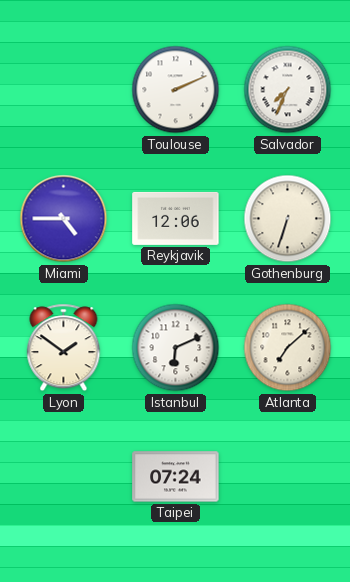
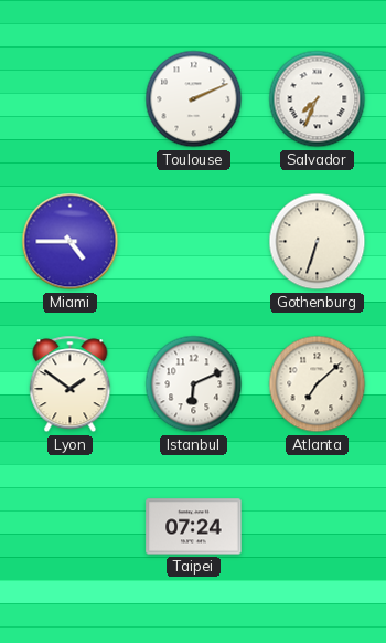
Reykjavik: 12:06 -> none
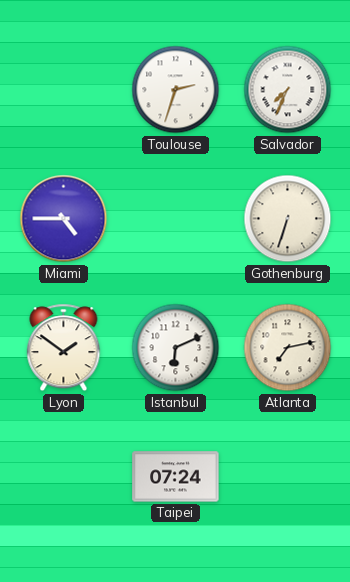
Toulouse: 2:11 -> 2:33
Atlanta: 7:08 -> 7:13
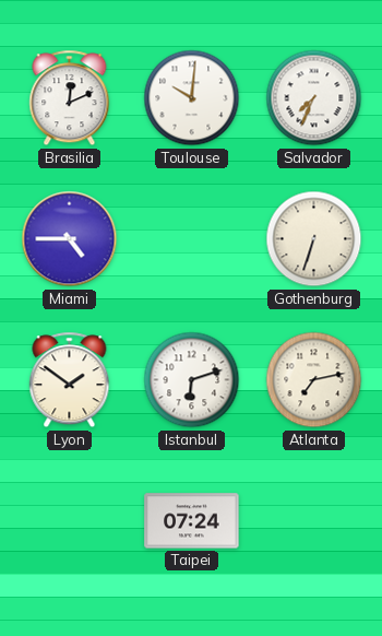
Brasilia: none -> 12:11
Toulouse: 2:33 -> 10:01
Istanbul: 6:11 -> 6:12
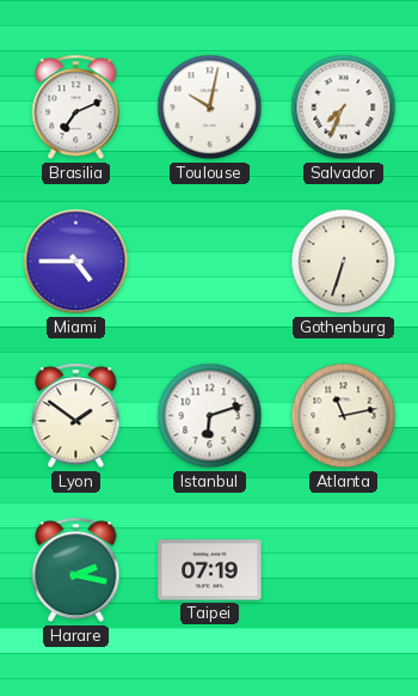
Brasilia: 12:11 -> 7:11
Toulouse: 10:01 -> 10:02
Atlanta: 7:13 -> 11:13
Harare: none -> 2:17
Taipei: 07:24 -> 07:19
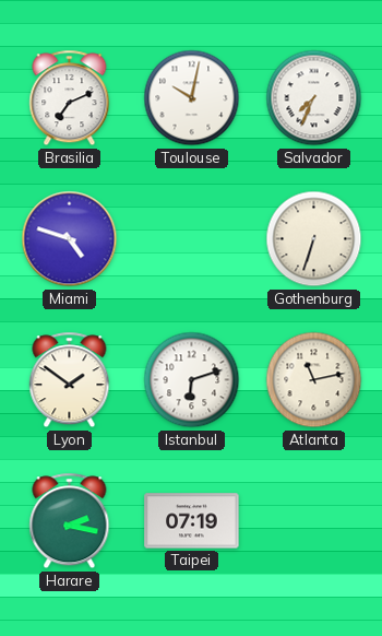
Miami: 4:45 -> 4:48
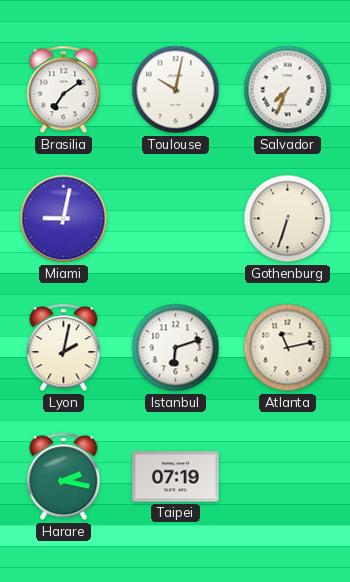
Brasilia: 7:11 -> 7:09
Miami: 4:48 -> 9:02
Lyon: 1:51 -> 2:02
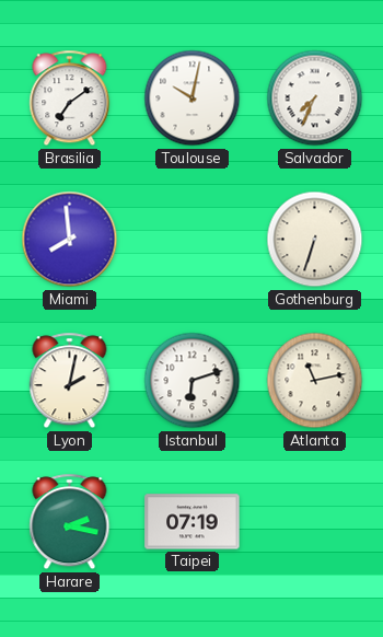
Miami: 9:02 -> 7:59
